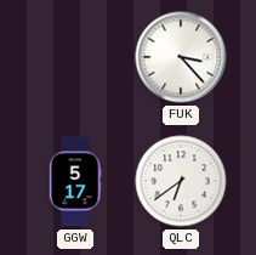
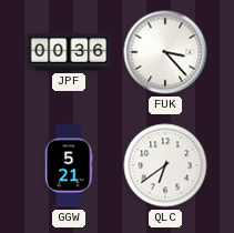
JPF: none -> 00:36
GGW: 5:17 -> 5:21
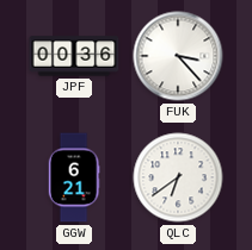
GGW: 5:21 -> 6:21
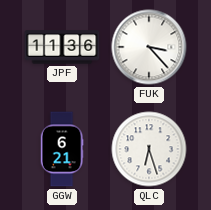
JPF: 00:36 -> 11:36
QLC: 6:39 -> 6:27
